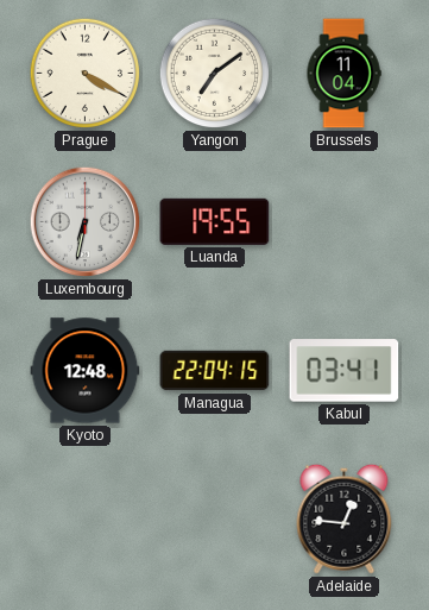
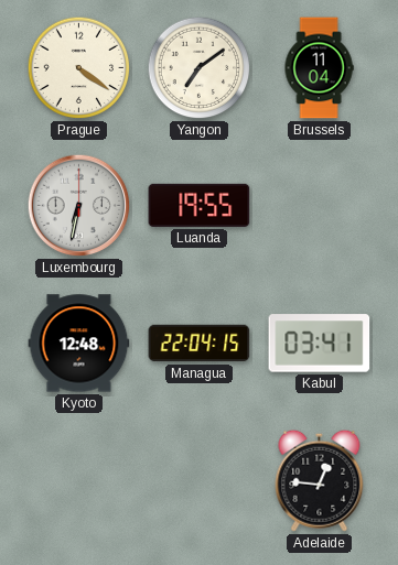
Prague: 4:20 -> 4:21
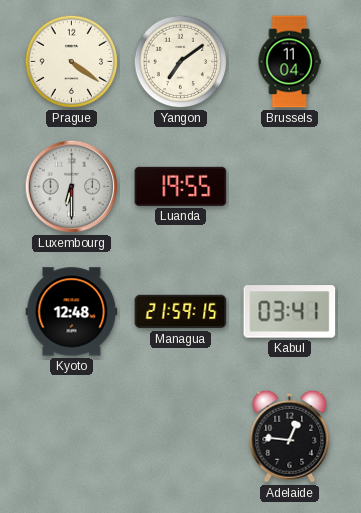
Luxembourg: 6:32 -> 6:30
Managua: 22:04 -> 21:59
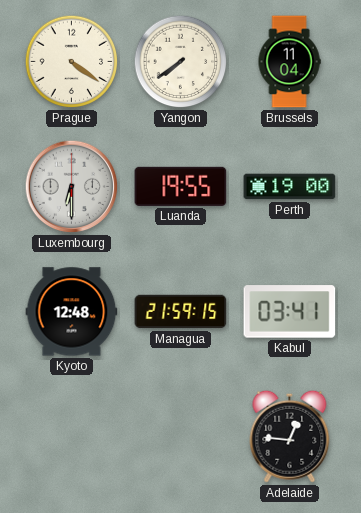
Yangon: 7:09 -> 7:39
Perth: none -> 19:00
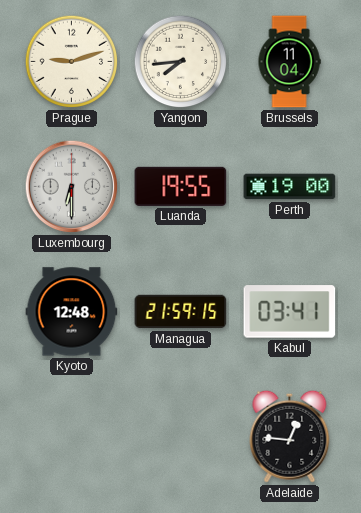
Prague: 4:21 -> 9:12
Yangon: 7:39 -> 7:44
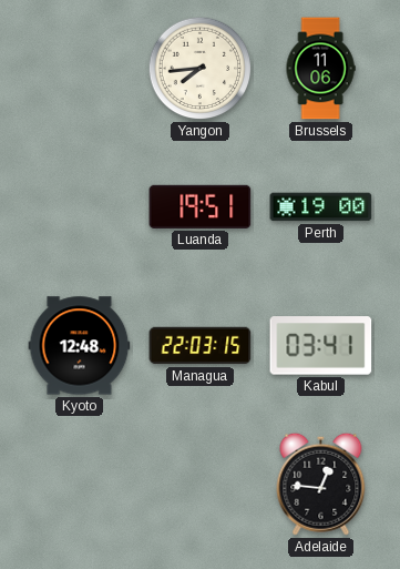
Prague: 9:12 -> none
Brussels: 11:04 -> 11:06
Luxembourg: 6:30 -> none
Luanda: 19:55 -> 19:51
Managua: 21:59 -> 22:03
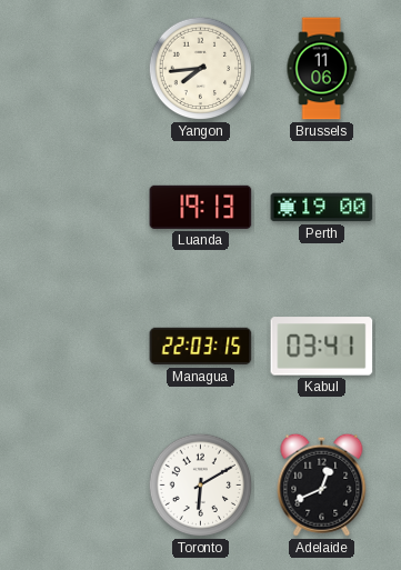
Luanda: 19:51 -> 19:13
Kyoto: 12:48 -> none
Toronto: none -> 6:10
Adelaide: 12:46 -> 12:41
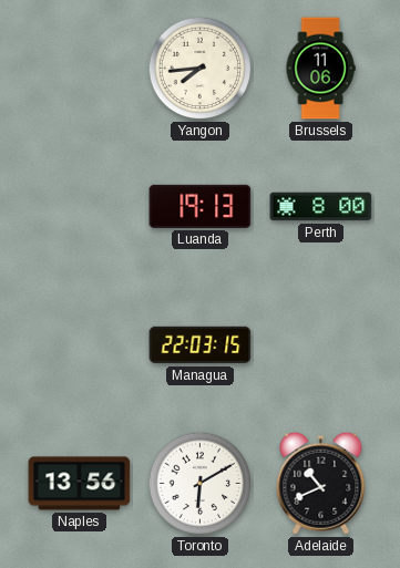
Perth: 19:00 -> 8:00
Kabul: 03:41 -> none
Naples: none -> 13:56
Adelaide: 12:41 -> 10:41
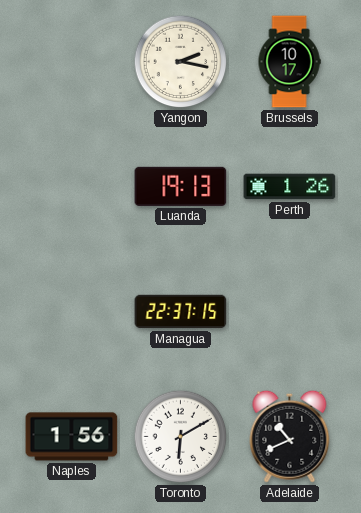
Yangon: 7:44 -> 2:17
Brussels: 11:06 -> 10:17
Perth: 8:00 -> 1:26
Managua: 22:03 -> 22:37
Naples: 13:56 -> 1:56
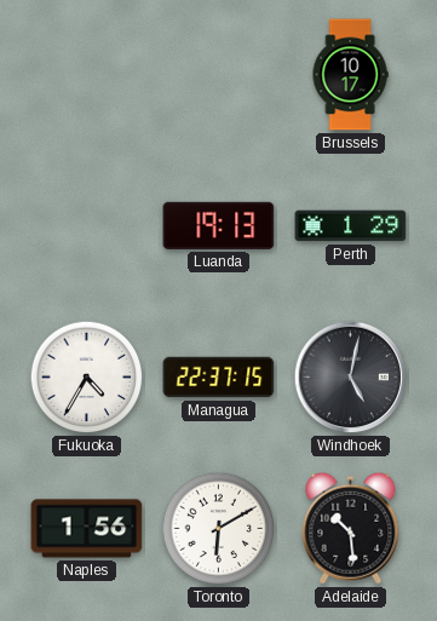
Yangon: 2:17 -> none
Perth: 1:26 -> 1:29
Fukuoka: none -> 4:35
Windhoek: none -> 5:02
Adelaide: 10:41 -> 10:29
